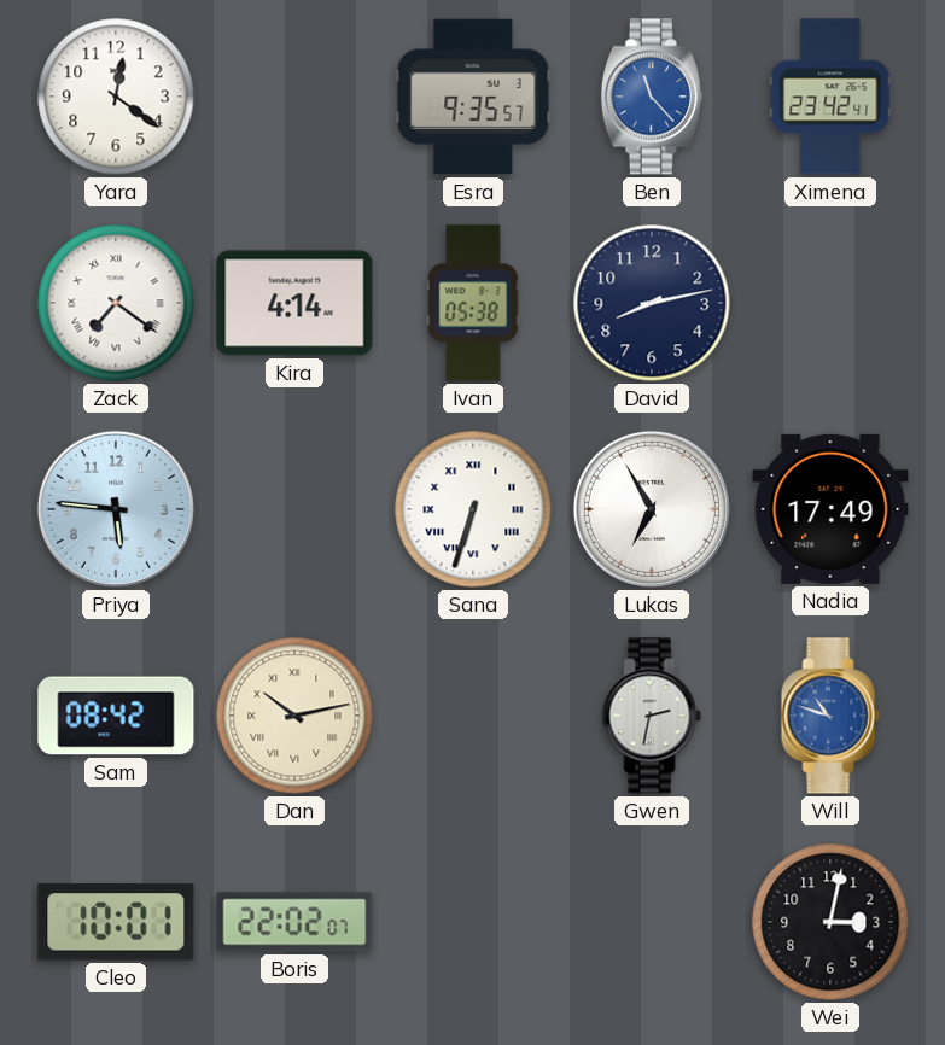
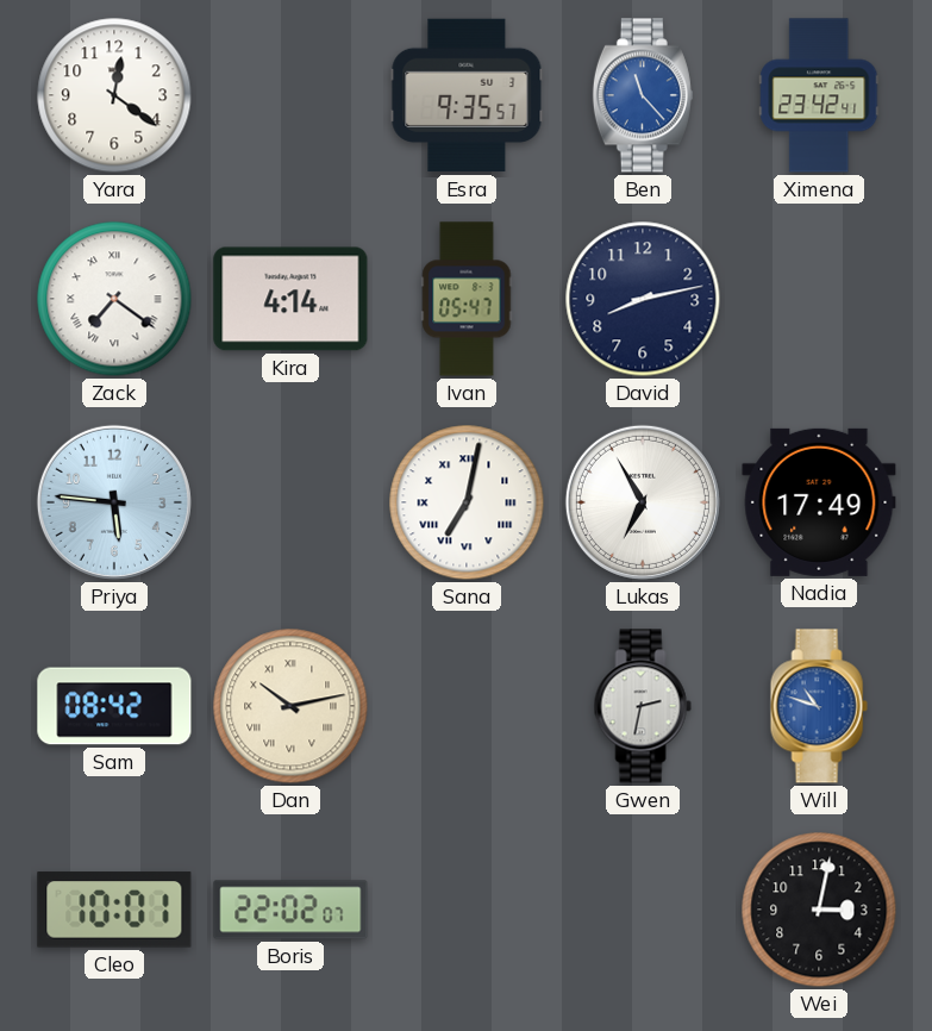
Ivan: 05:38 -> 05:47
Sana: 6:33 -> 7:02
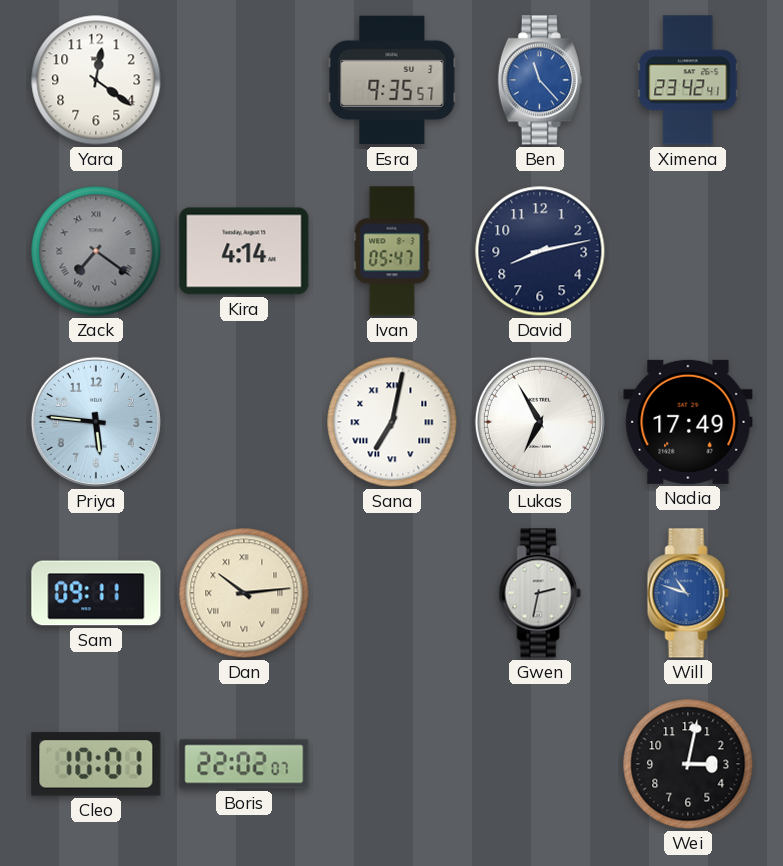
Zack dial: white -> grey
Sam: 08:42 -> 09:11
Dan: 10:13 -> 10:14
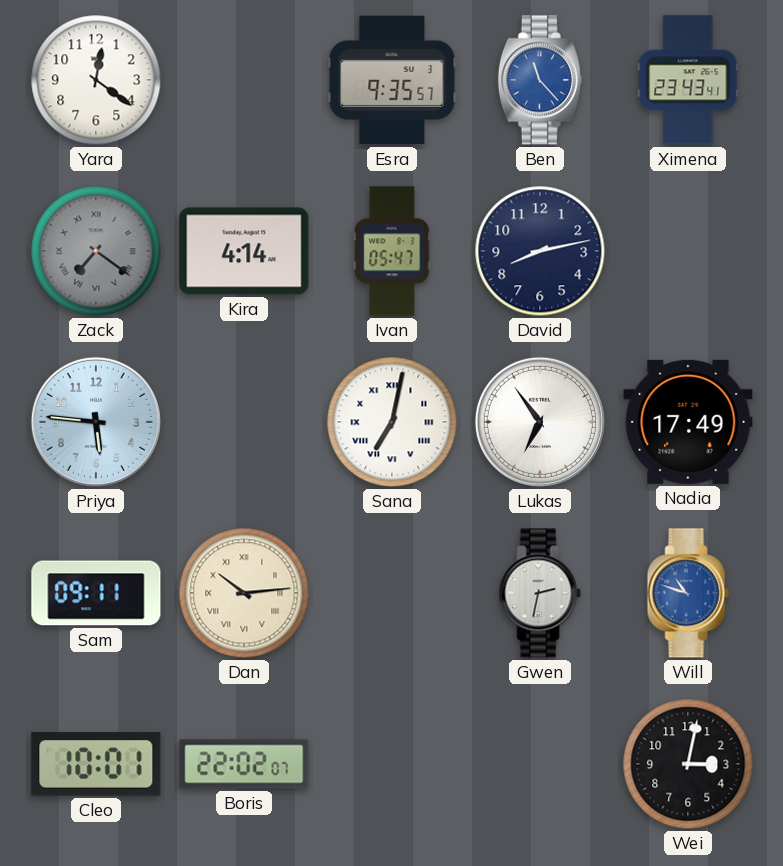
Ximena: 23:42 -> 23:43
Lukas: 6:55 -> 6:54
